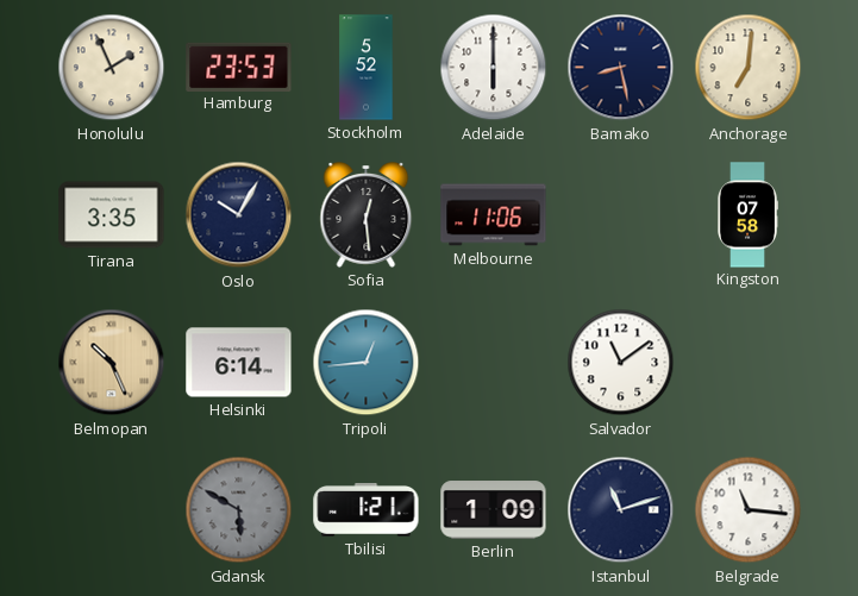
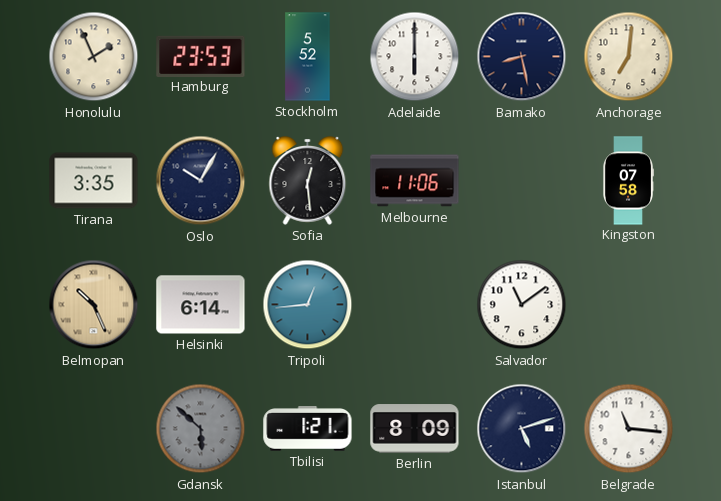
Gdansk: 5:50 -> 5:52
Berlin: 1:09 -> 8:09
Istanbul: 11:12 -> 5:12
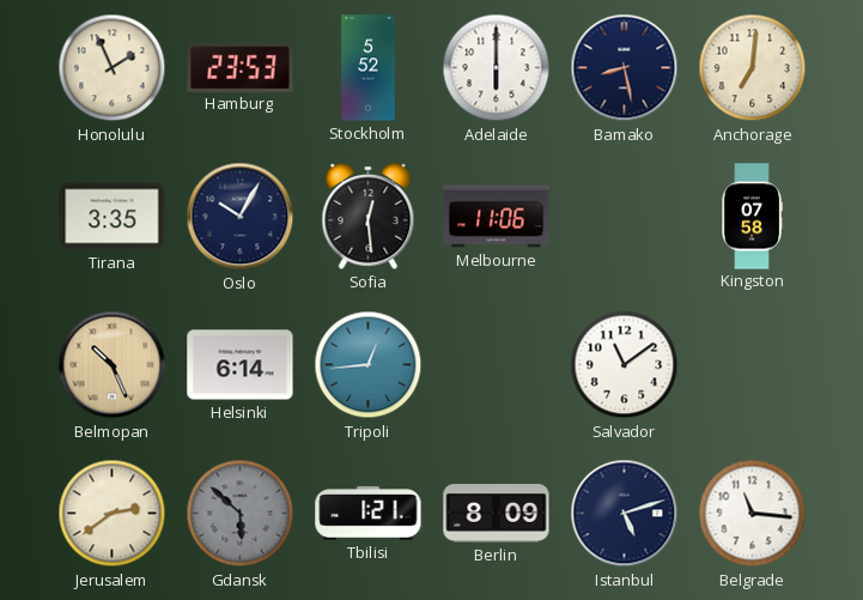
Jerusalem: none -> 2:39
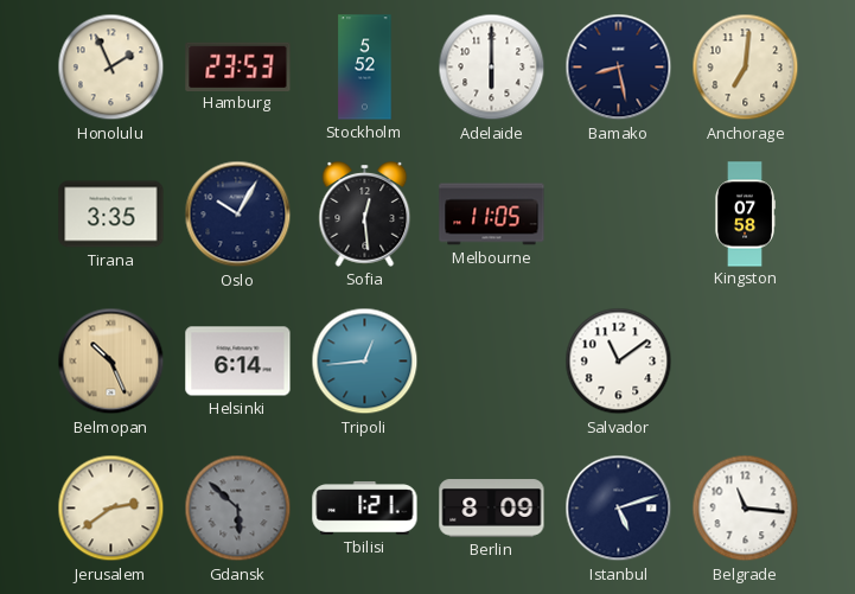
Melbourne: 11:06 -> 11:05
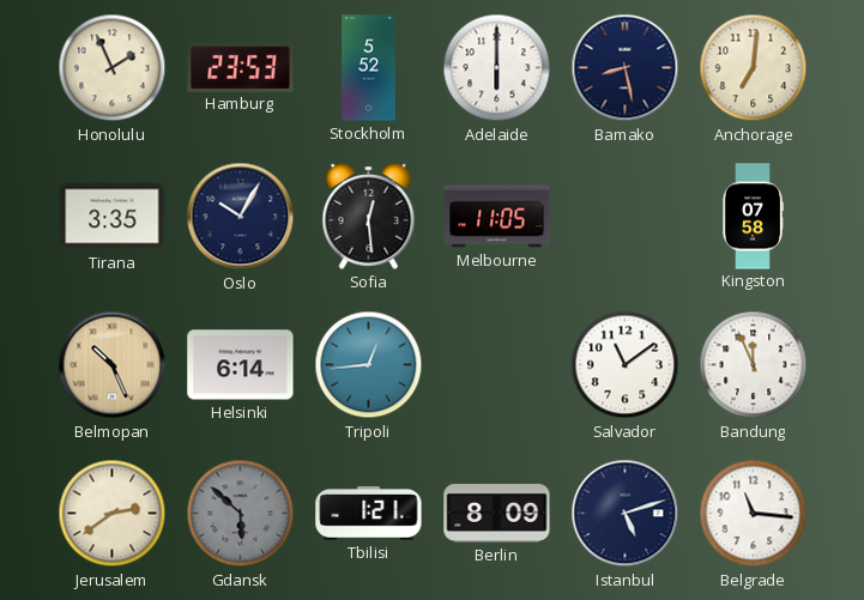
Bandung: none -> 11:56
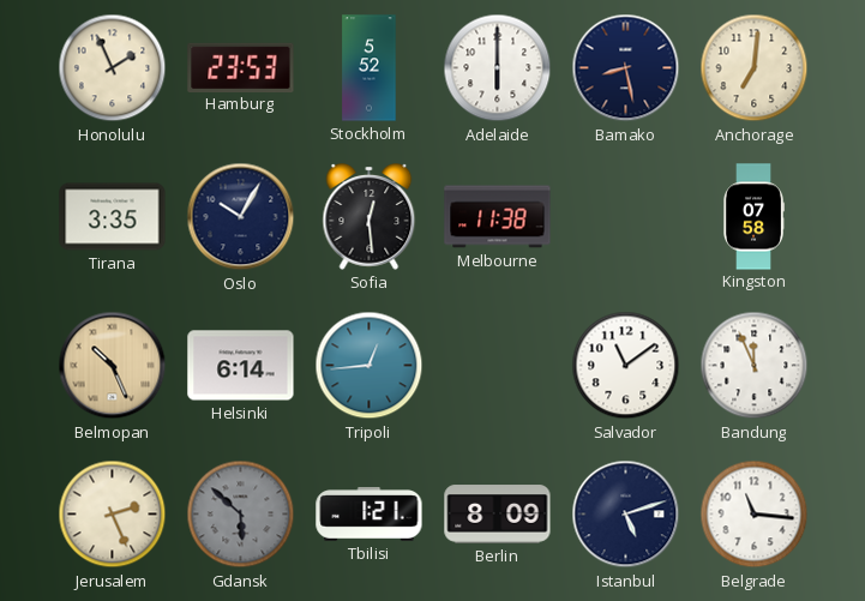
Melbourne: 11:05 -> 11:38
Jerusalem: 2:39 -> 2:26
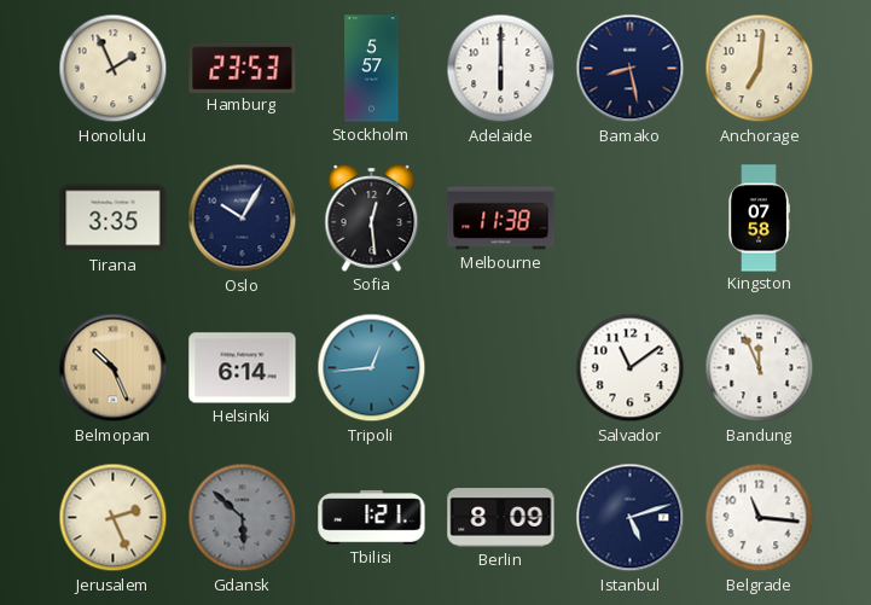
Stockholm: 5:52 -> 5:57
